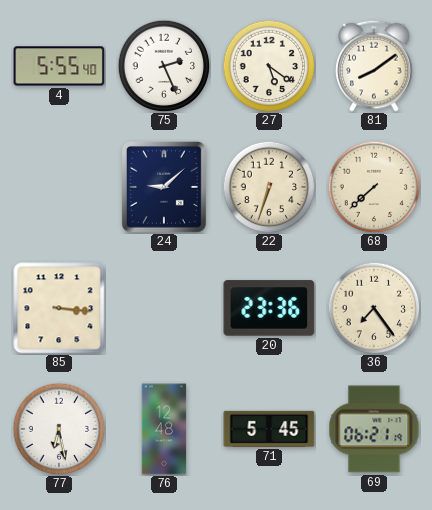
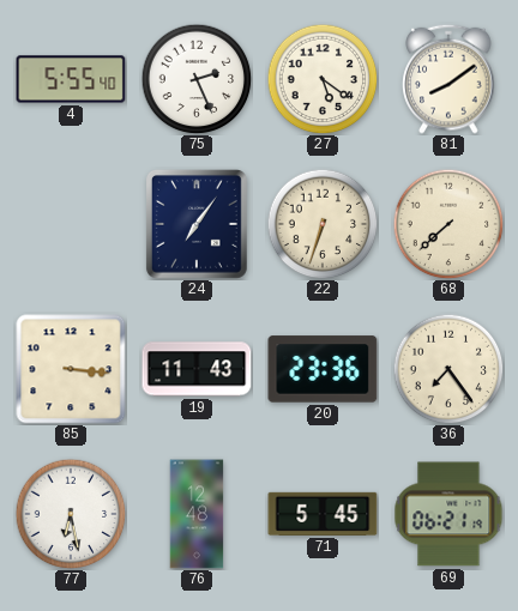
24: 9:08 -> 7:06
19: none -> 11:43
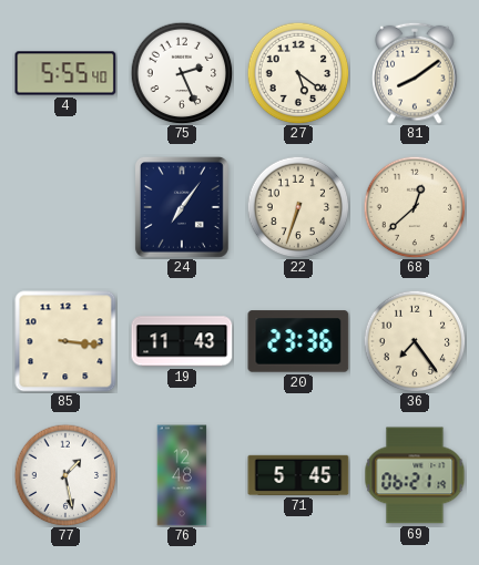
68: 7:38 -> 12:38
77: 6:28 -> 1:28
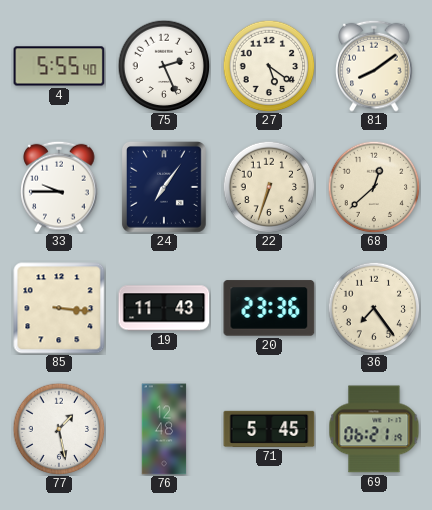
33: none -> 9:45
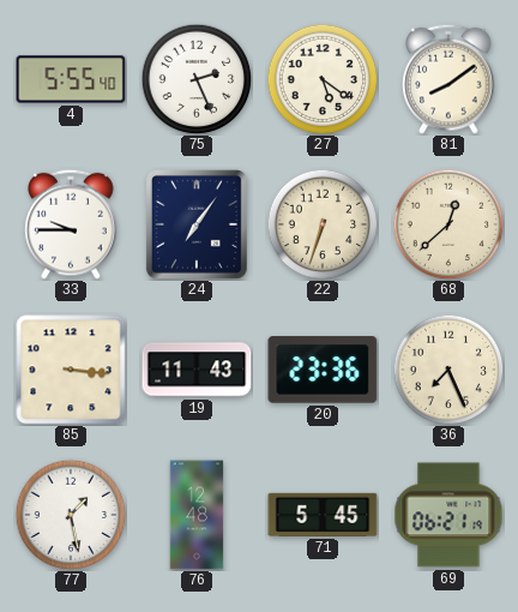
36: 7:24 -> 7:26
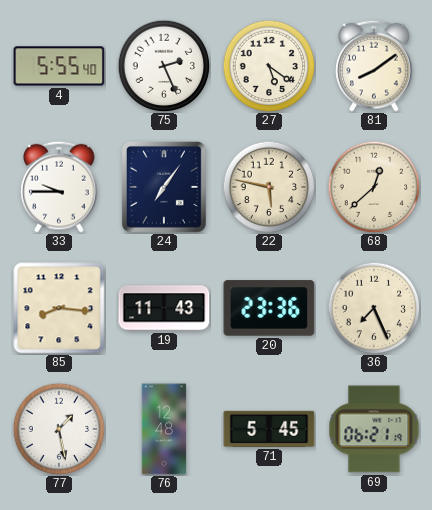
22: 6:33 -> 5:47
85: 3:16 -> 8:16
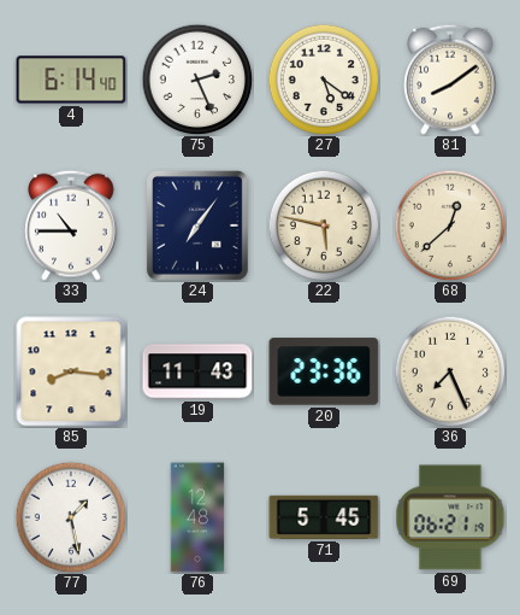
4: 5:55 -> 6:14
33: 9:45 -> 10:45
